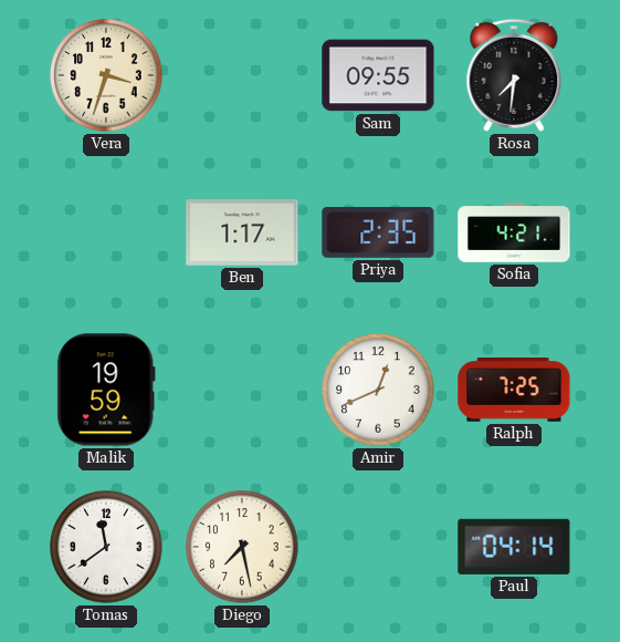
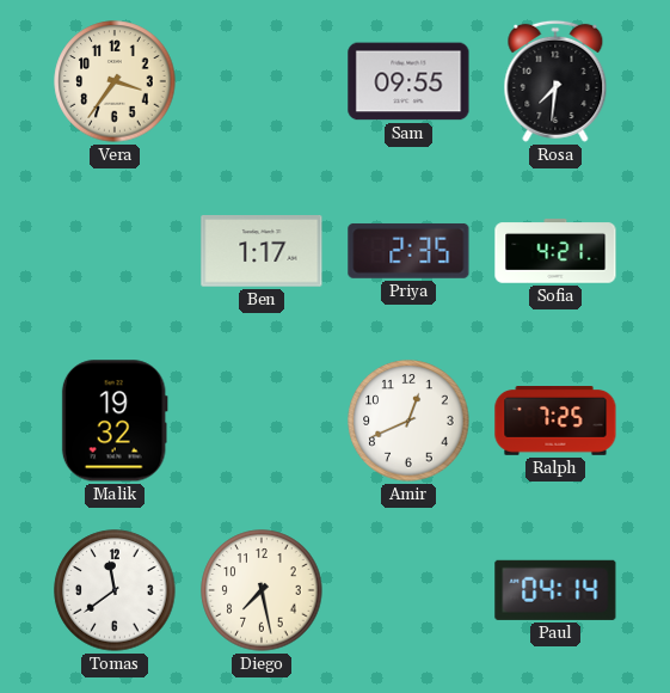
Vera: 3:33 -> 3:36
Malik: 19:59 -> 19:32
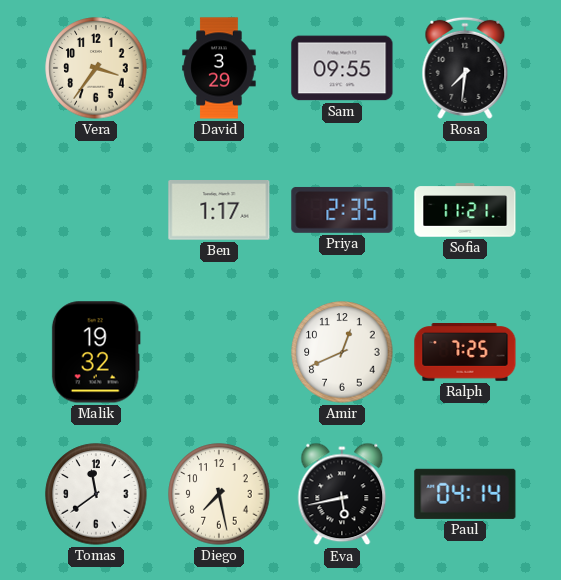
David: none -> 3:29
Sofia: 4:21 -> 11:21
Eva: none -> 5:43
